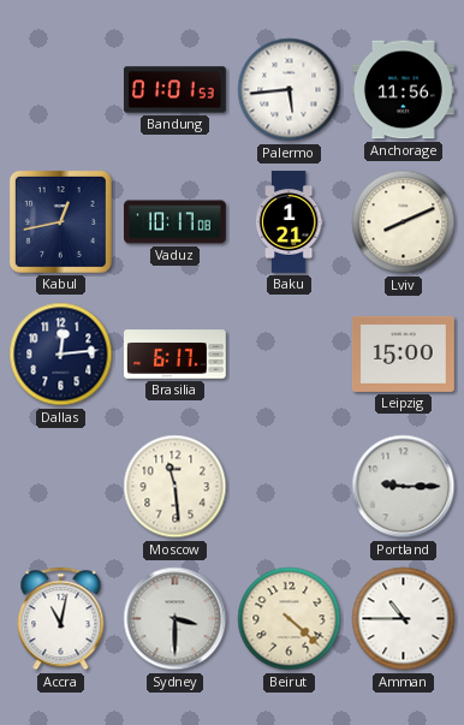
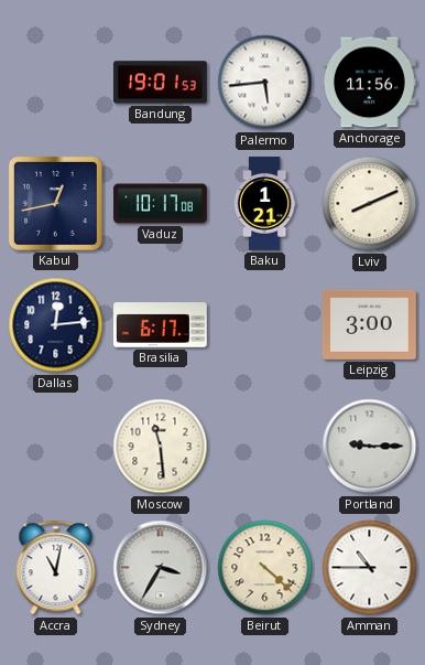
Bandung: 01:01 -> 19:01
Leipzig: 15:00 -> 3:00
Sydney: 3:30 -> 3:35
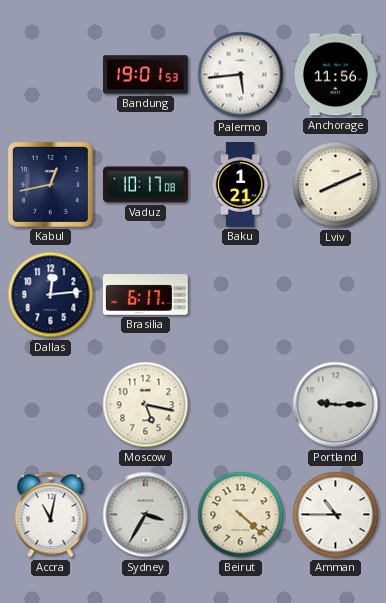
Leipzig: 3:00 -> none
Moscow: 11:29 -> 5:17
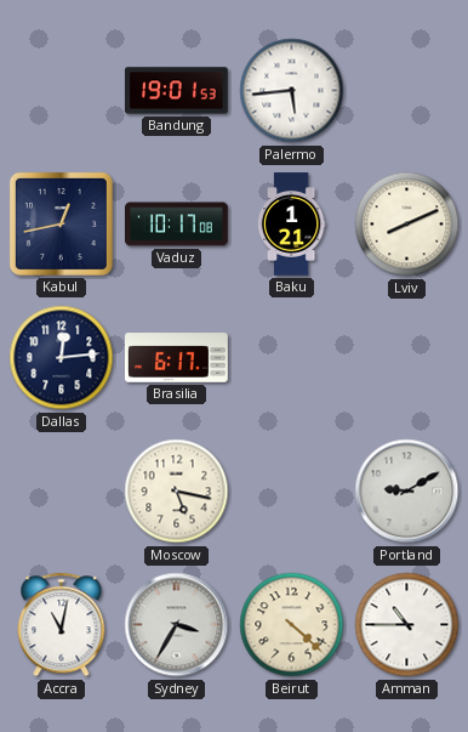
Anchorage: 11:56 -> none
Portland: 9:15 -> 9:10
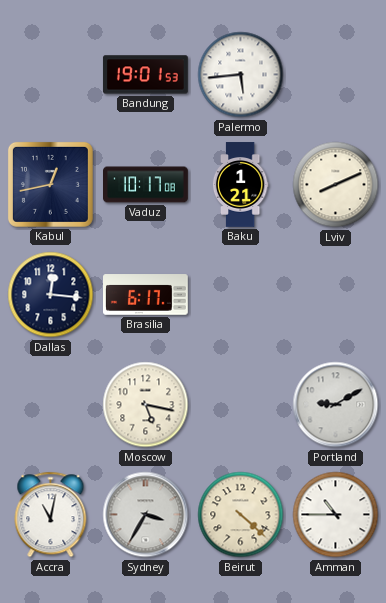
Dallas: 12:14 -> 12:16
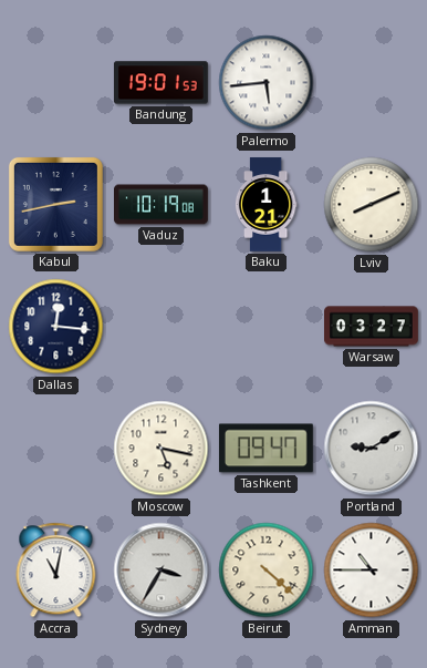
Kabul: 12:43 -> 2:43
Vaduz: 10:17 -> 10:19
Brasilia: 6:17 -> none
Warsaw: none -> 03:27
Tashkent: none -> 09:47
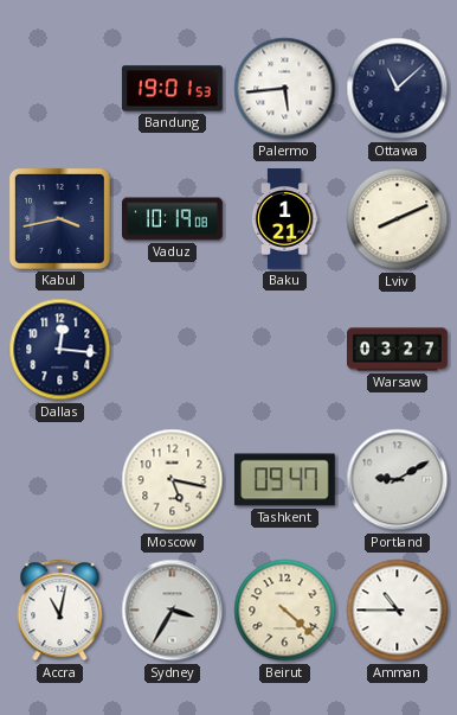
Ottawa: none -> 11:08
Kabul: 2:43 -> 3:43
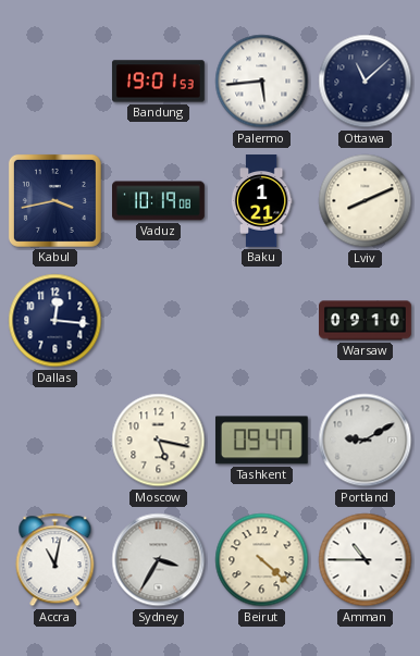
Warsaw: 03:27 -> 09:10
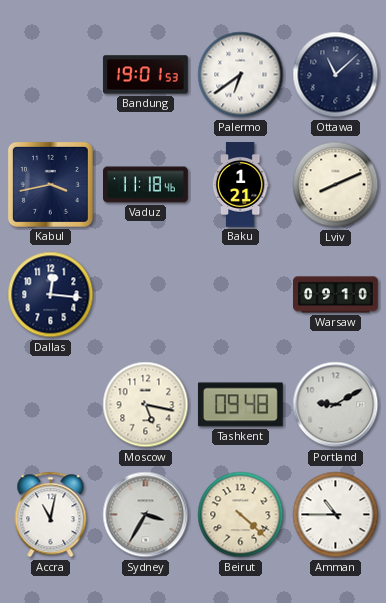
Palermo: 5:44 -> 6:39
Vaduz: 10:19 -> 11:18
Tashkent: 09:47 -> 09:48
